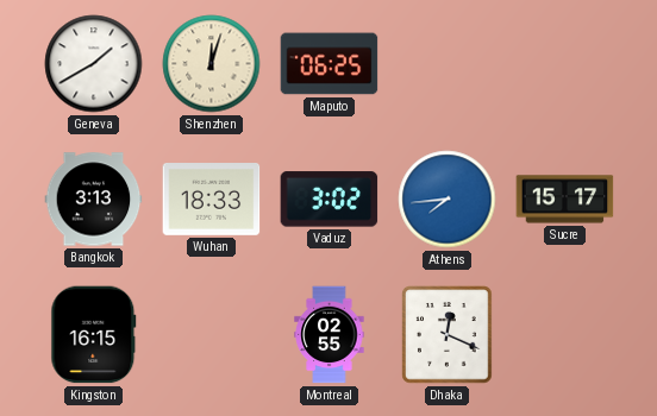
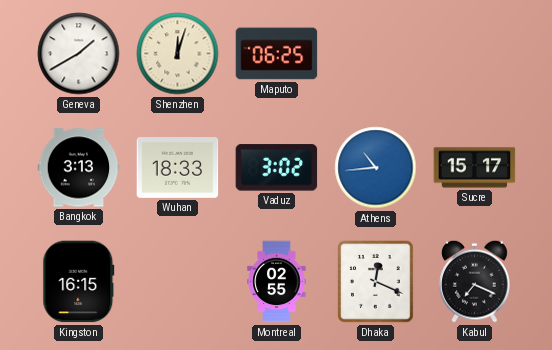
Athens: 7:44 -> 10:44
Kabul: none -> 7:19
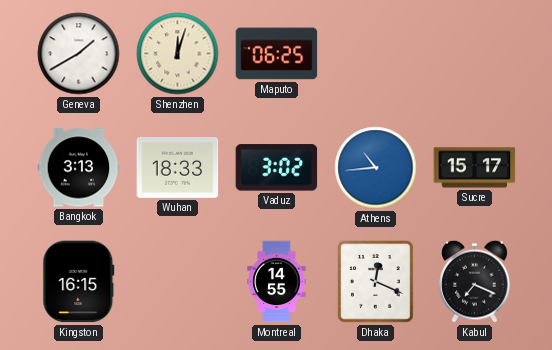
Montreal: 02:55 -> 14:55
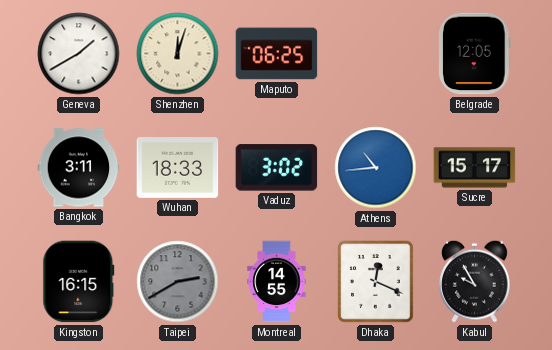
Belgrade: none -> 12:05
Bangkok: 3:13 -> 3:11
Taipei: none -> 2:40
Kabul: 7:19 -> 9:55
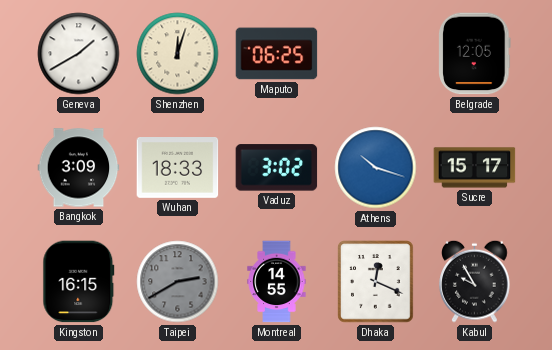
Bangkok: 3:11 -> 3:09
Athens: 10:44 -> 10:18
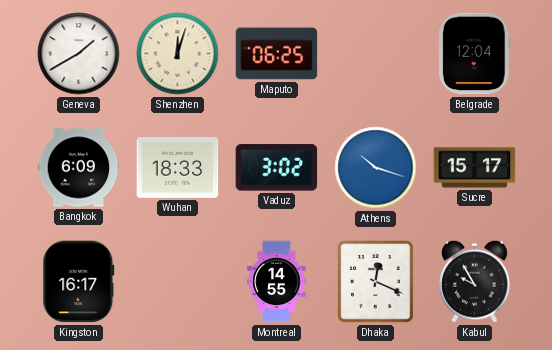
Belgrade: 12:05 -> 12:04
Bangkok: 3:09 -> 6:09
Kingston: 16:15 -> 16:17
Taipei: 2:40 -> none
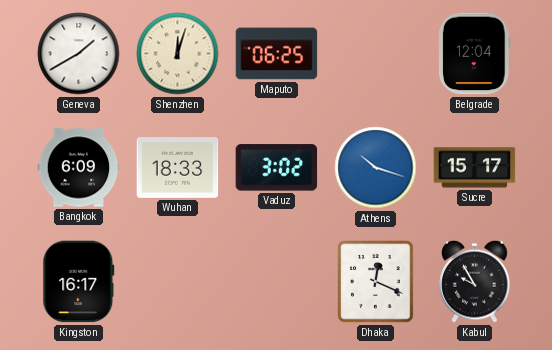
Montreal: 14:55 -> none
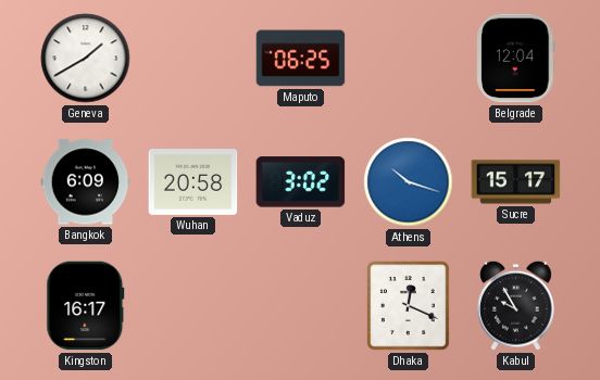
Shenzhen: 12:03 -> none
Wuhan: 18:33 -> 20:58
